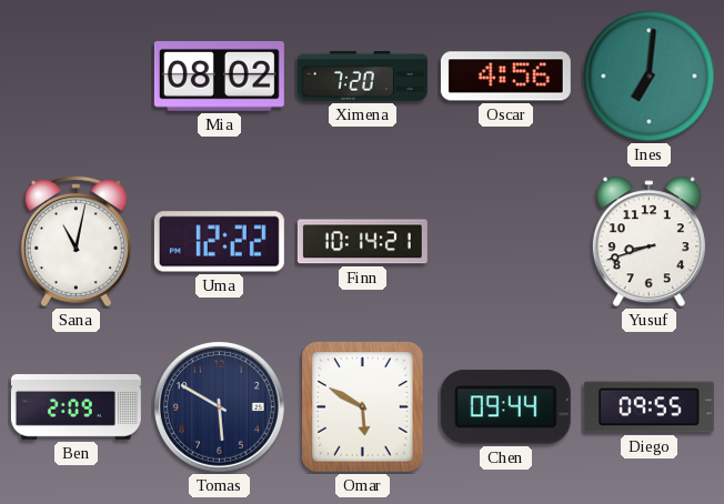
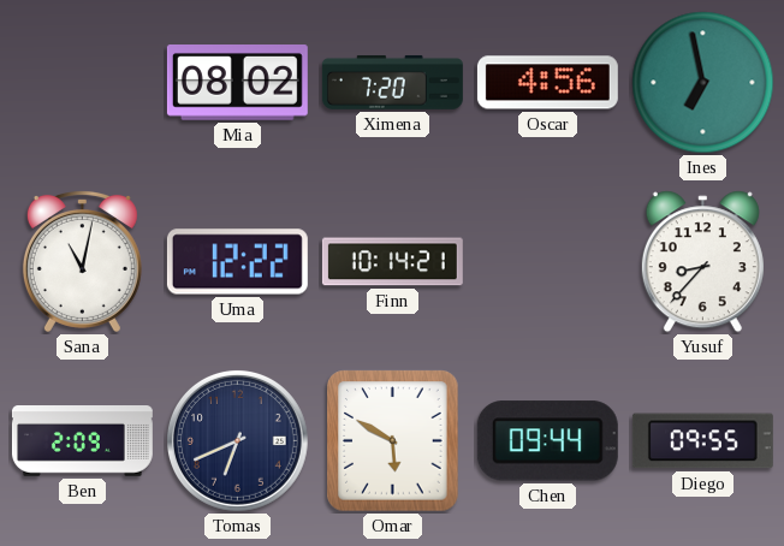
Ines: 7:01 -> 6:58
Yusuf: 8:42 -> 8:37
Tomas: 5:50 -> 6:41
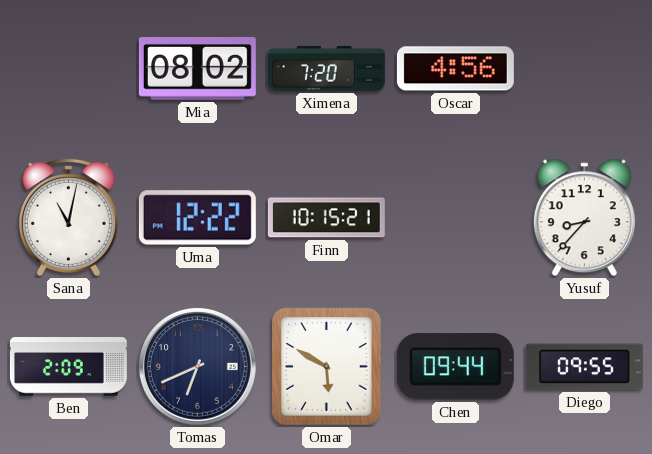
Ines: 6:58 -> none
Finn: 10:14 -> 10:15
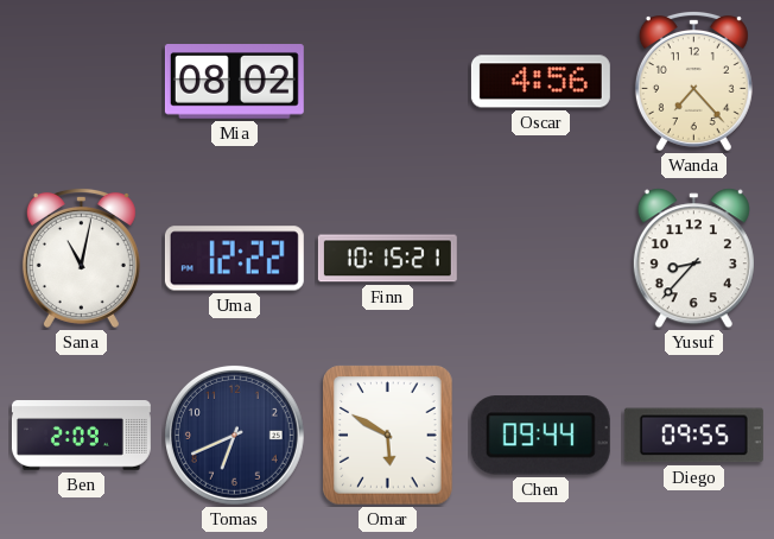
Ximena: 7:20 -> none
Wanda: none -> 7:23
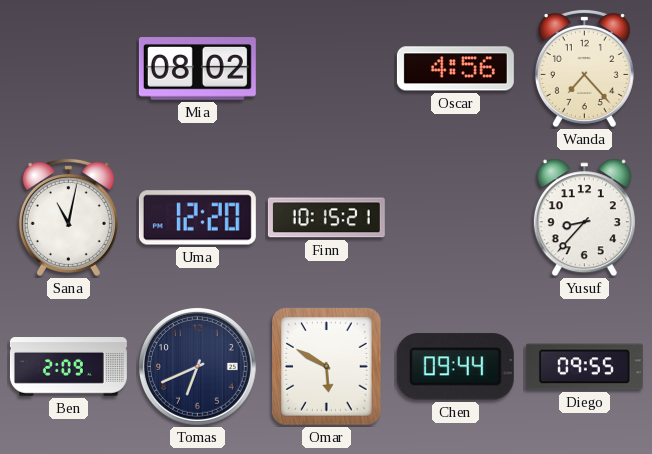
Uma: 12:22 -> 12:20
